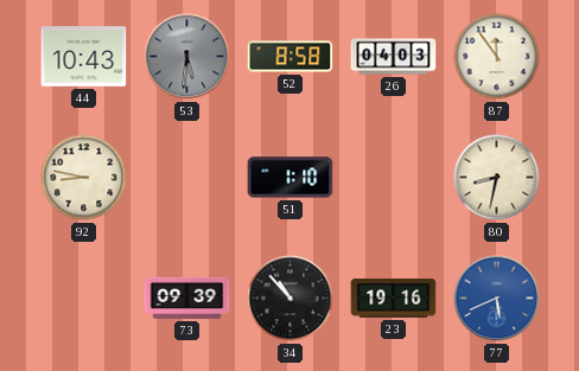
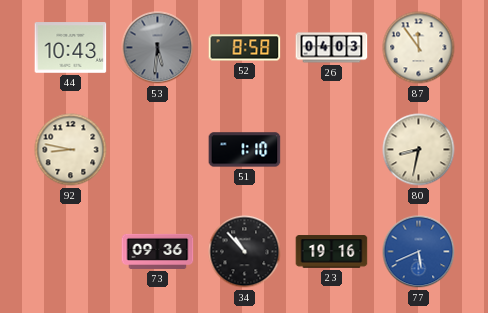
73: 09:39 -> 09:36
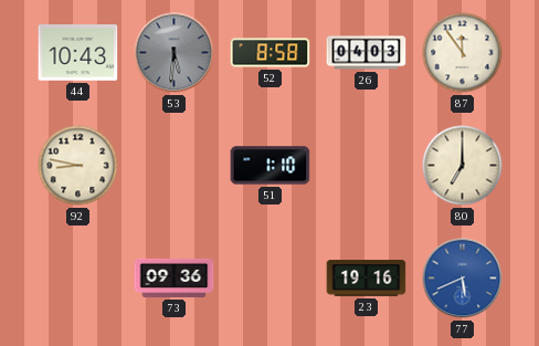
80: 8:32 -> 7:00
34: 10:53 -> none
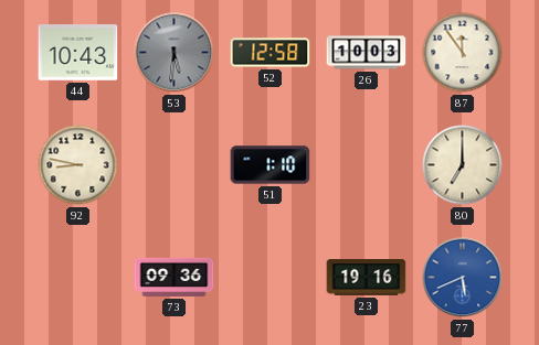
52: 8:58 -> 12:58
26: 04:03 -> 10:03
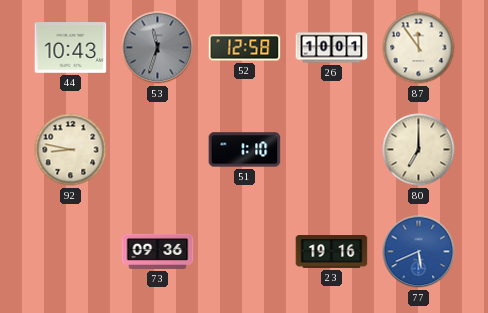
53: 5:31 -> 11:33
26: 10:03 -> 10:01
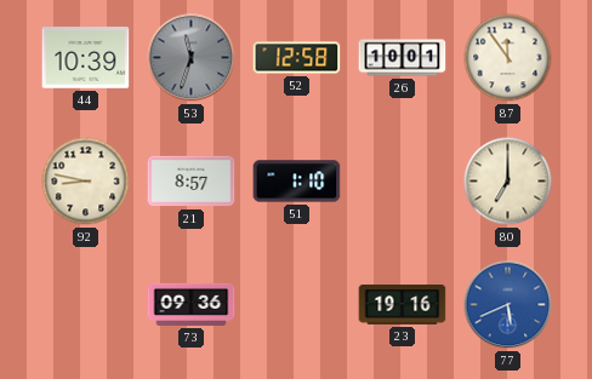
44: 10:43 -> 10:39
21: none -> 8:57
